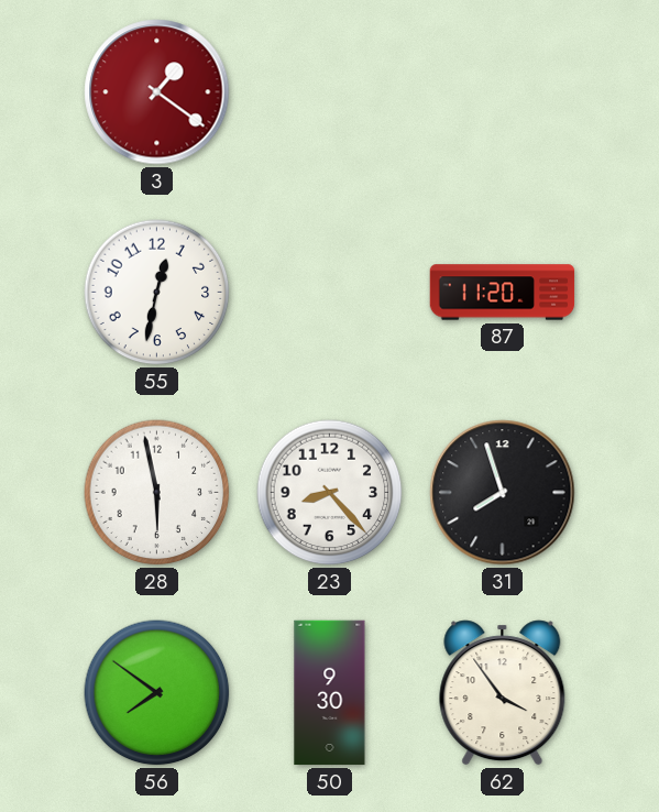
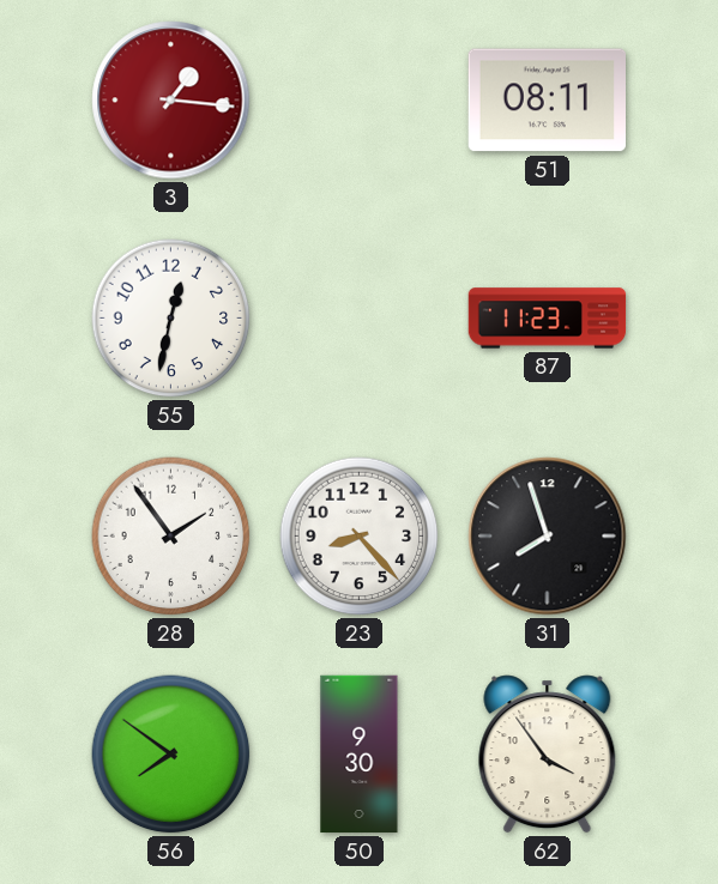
3: 1:21 -> 1:16
51: none -> 08:11
87: 11:20 -> 11:23
28: 5:58 -> 1:54
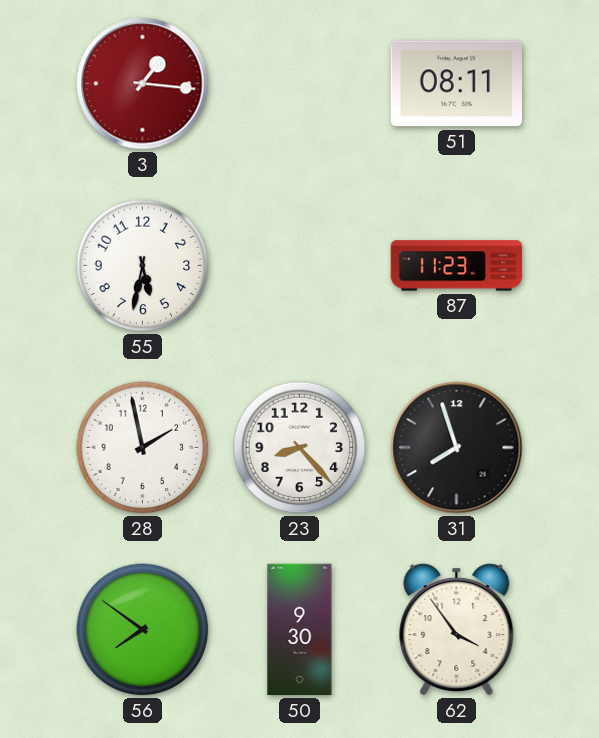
55: 12:32 -> 5:32
28: 1:54 -> 1:58
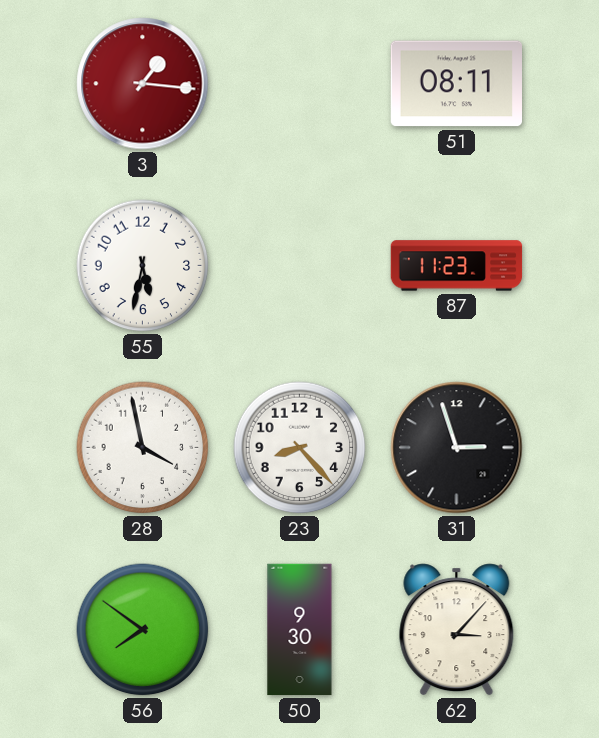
28: 1:58 -> 3:58
31: 7:57 -> 2:57
62: 3:54 -> 3:07
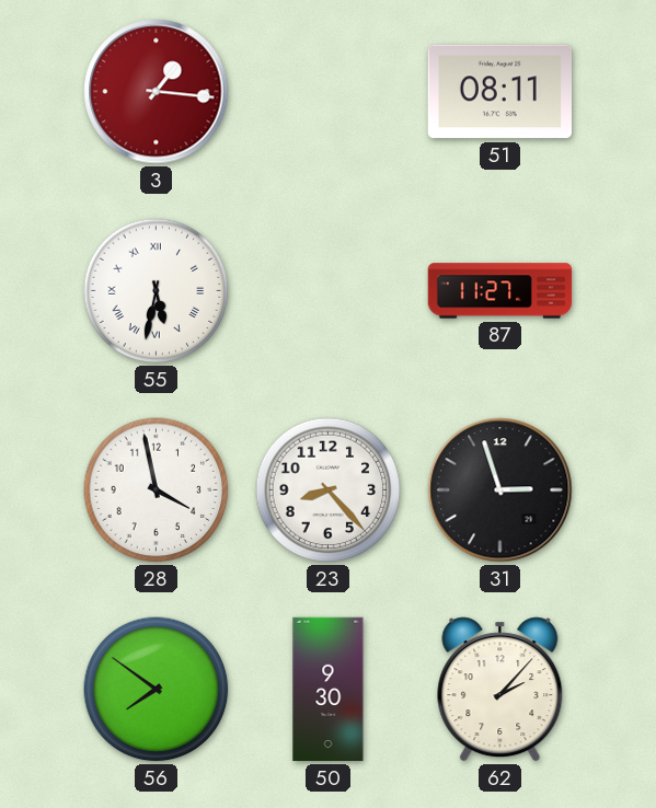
55 numerals: Arabic -> Roman
87: 11:23 -> 11:27
62: 3:07 -> 2:07
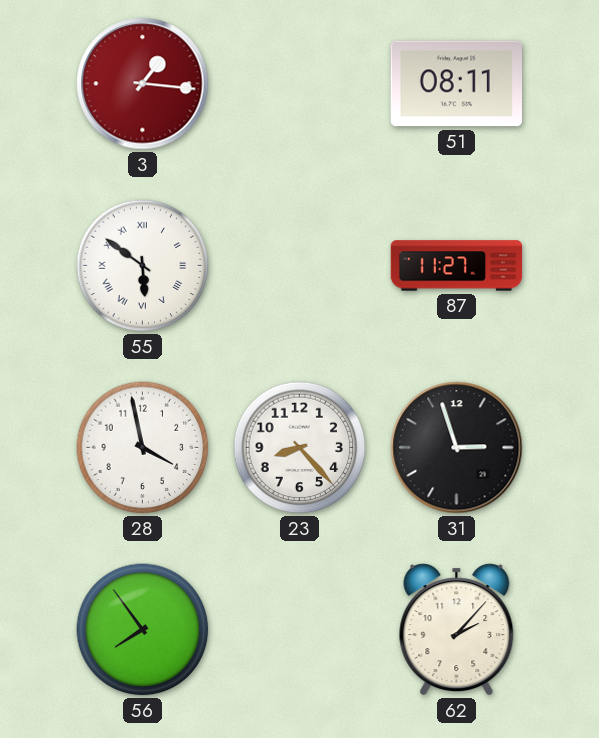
55: 5:32 -> 5:51
56: 7:51 -> 7:54
50: 9:30 -> none
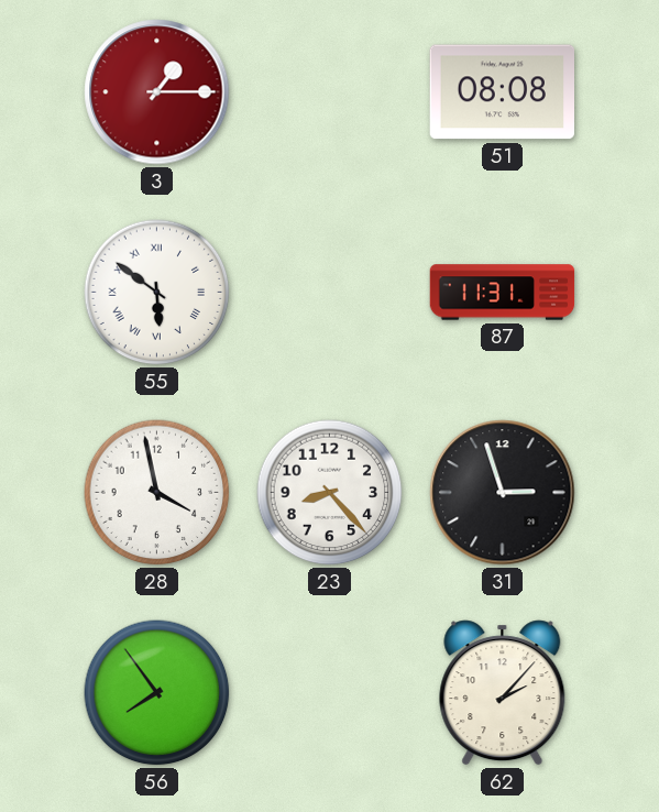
3: 1:16 -> 1:15
51: 08:11 -> 08:08
87: 11:27 -> 11:31
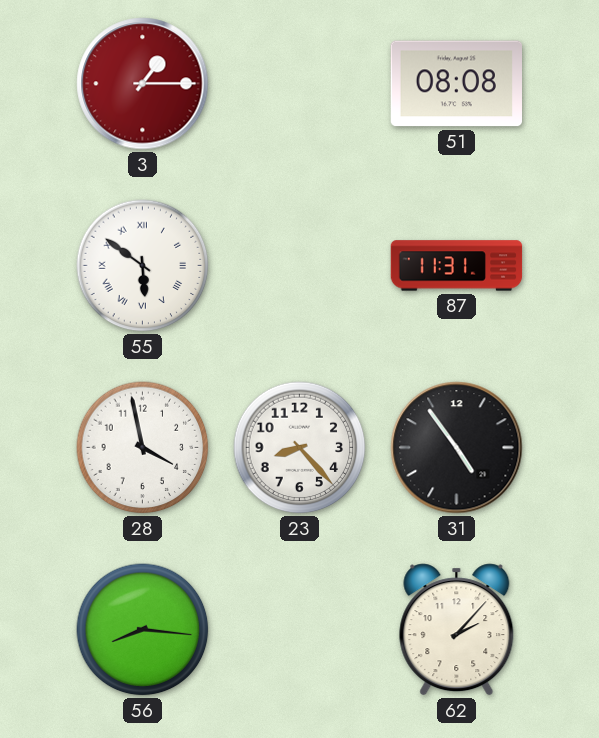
31: 2:57 -> 4:54
56: 7:54 -> 8:16
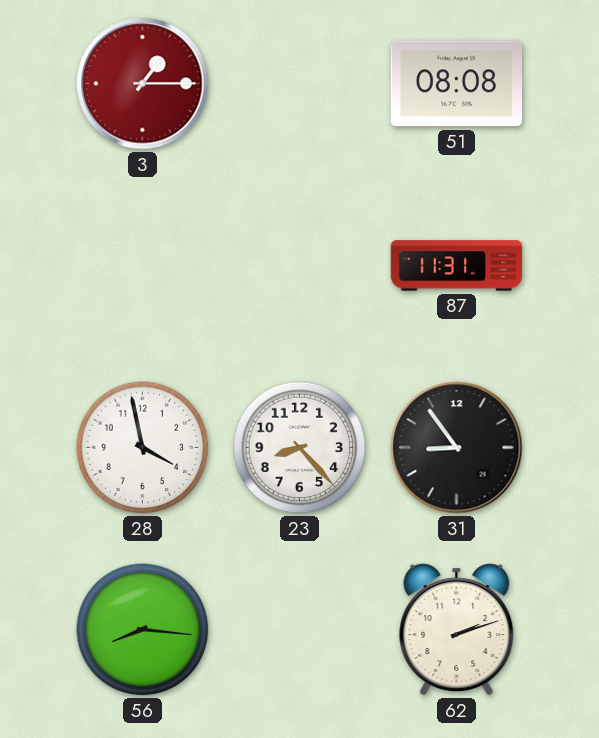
55: 5:51 -> none
31: 4:54 -> 8:54
62: 2:07 -> 2:12
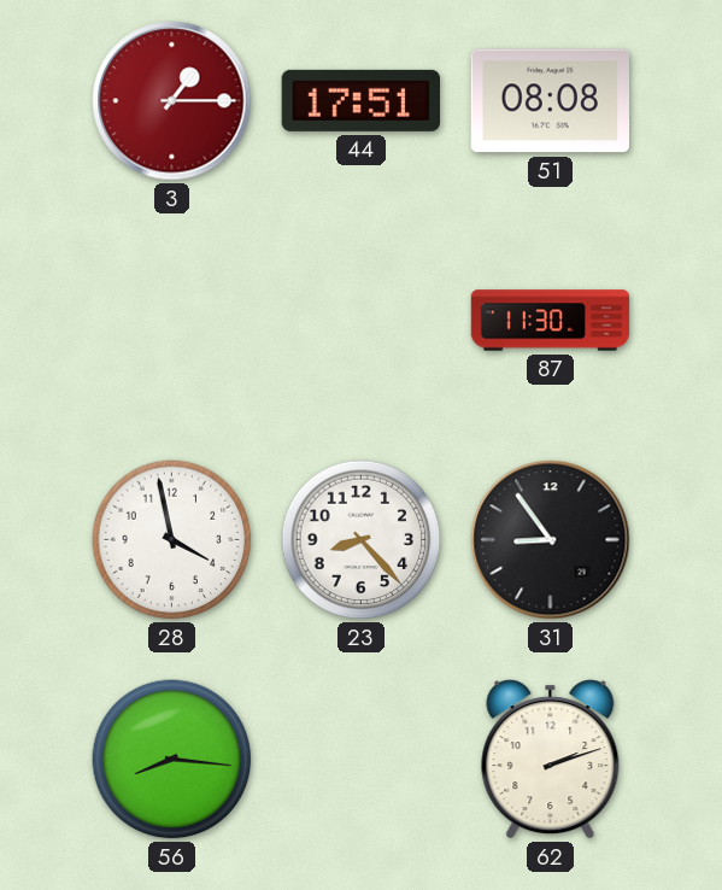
44: none -> 17:51
87: 11:31 -> 11:30
